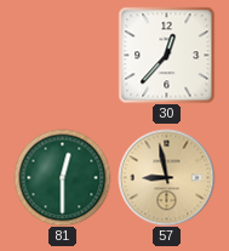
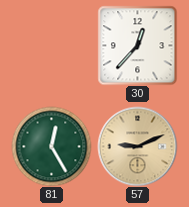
81: 12:30 -> 12:25
57: 8:58 -> 9:11
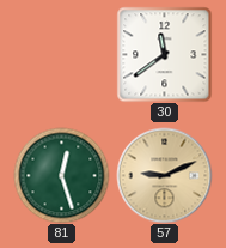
30: 12:37 -> 11:39
81: 12:25 -> 12:27
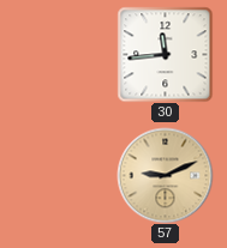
30: 11:39 -> 11:44
81: 12:27 -> none
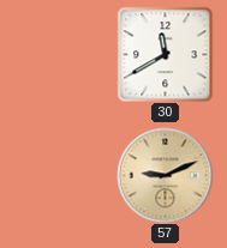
30: 11:44 -> 11:40
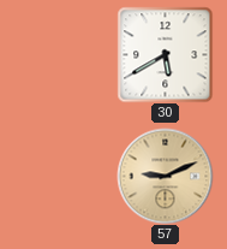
30: 11:40 -> 5:40
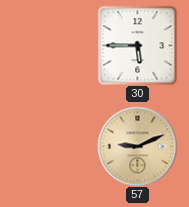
30: 5:40 -> 5:45
